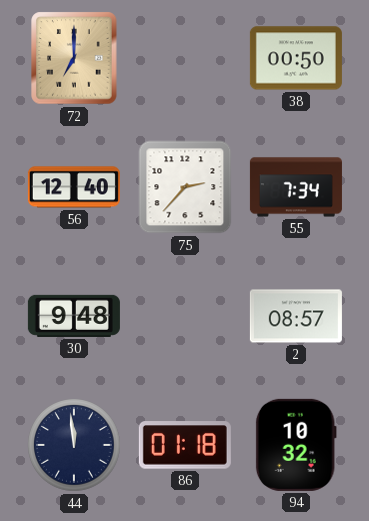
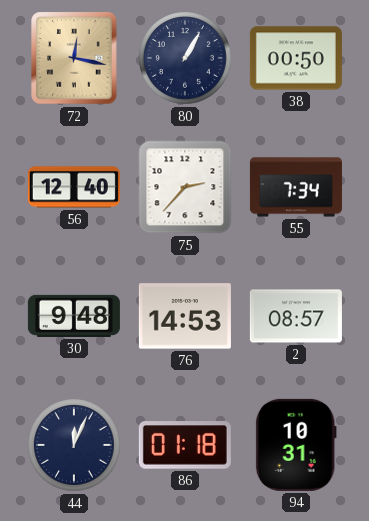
72: 7:00 -> 12:17
80: none -> 1:05
76: none -> 14:53
44: 11:59 -> 12:04
94: 10:32 -> 10:31
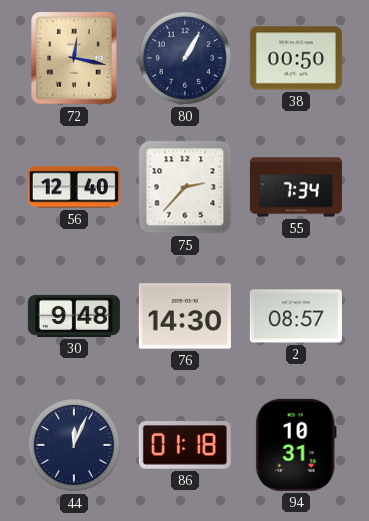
76: 14:53 -> 14:30
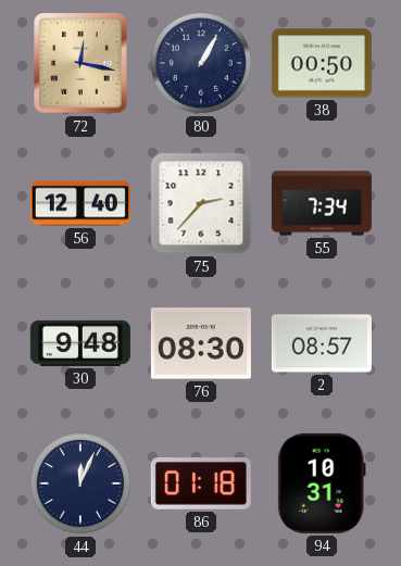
76: 14:30 -> 08:30
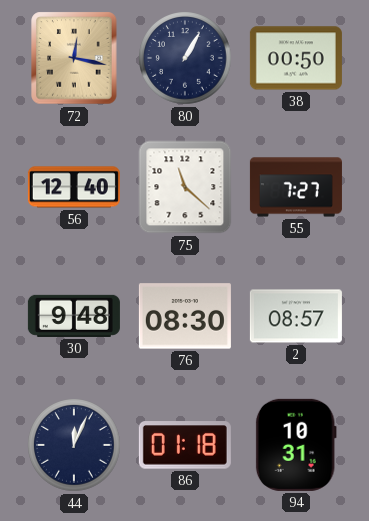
75: 2:37 -> 11:22
55: 7:34 -> 7:27
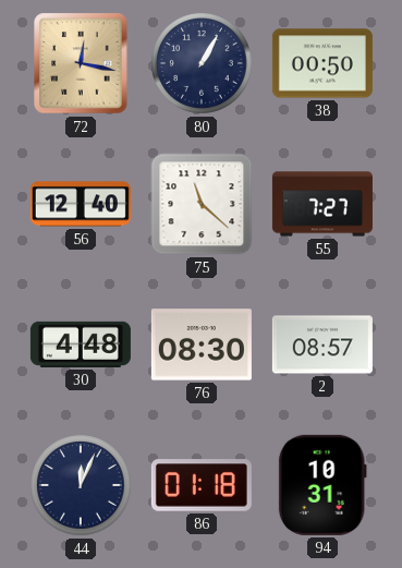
30: 9:48 -> 4:48
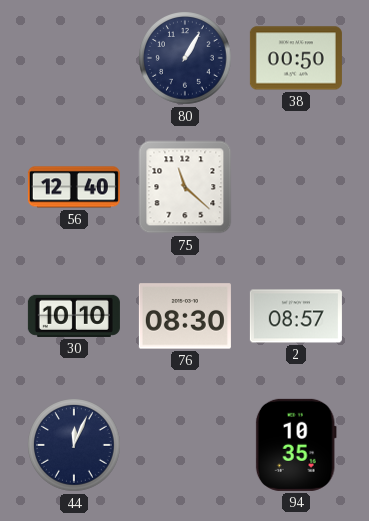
72: 12:17 -> none
55: 7:27 -> none
30: 4:48 -> 10:10
86: 01:18 -> none
94: 10:31 -> 10:35
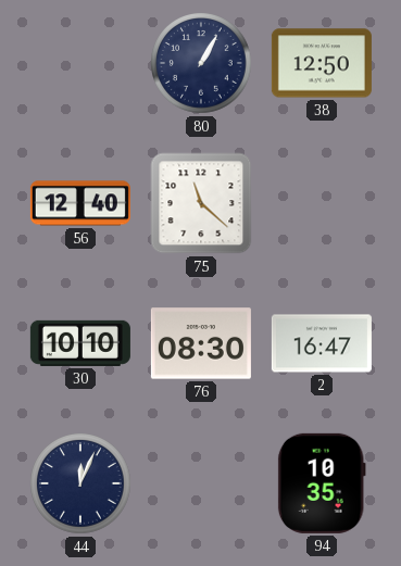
38: 00:50 -> 12:50
2: 08:57 -> 16:47
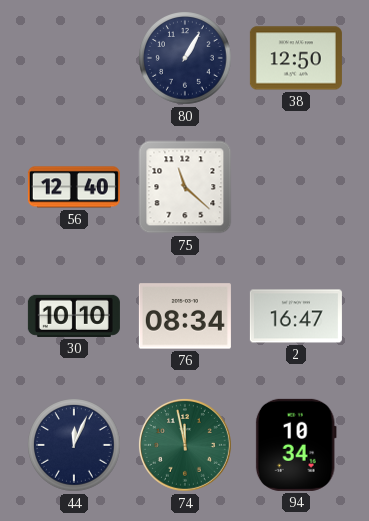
76: 08:30 -> 08:34
74: none -> 11:58
94: 10:35 -> 10:34
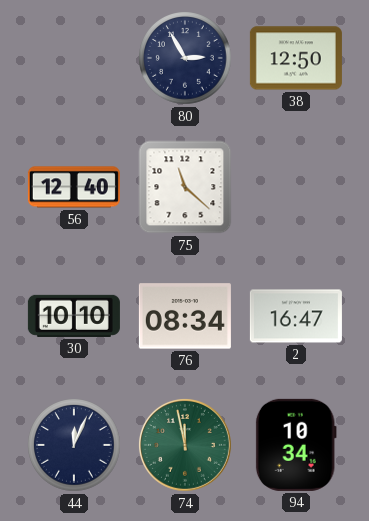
80: 1:05 -> 2:55
